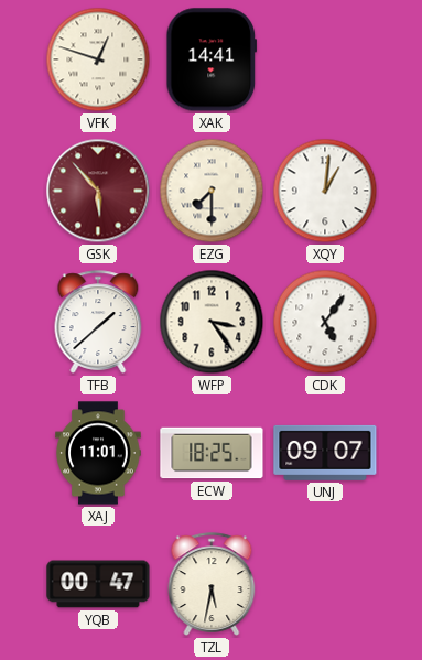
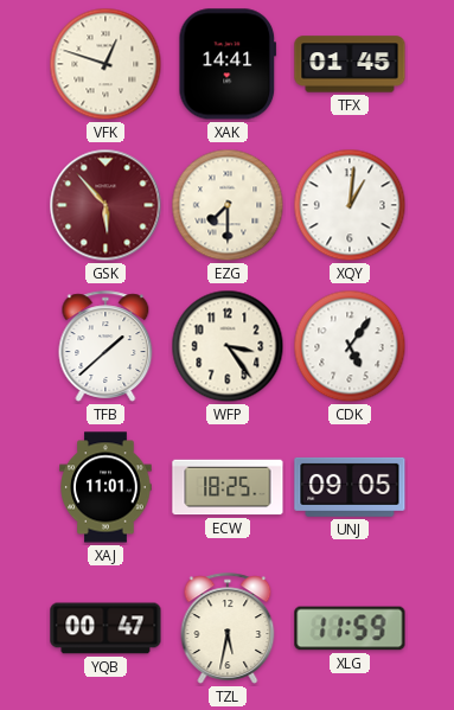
TFX: none -> 01:45
UNJ: 09:07 -> 09:05
XLG: none -> 11:59
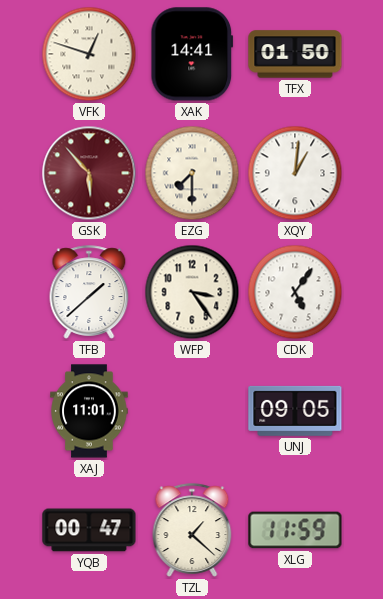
TFX: 01:45 -> 01:50
ECW: 18:25 -> none
TZL: 5:32 -> 1:22
